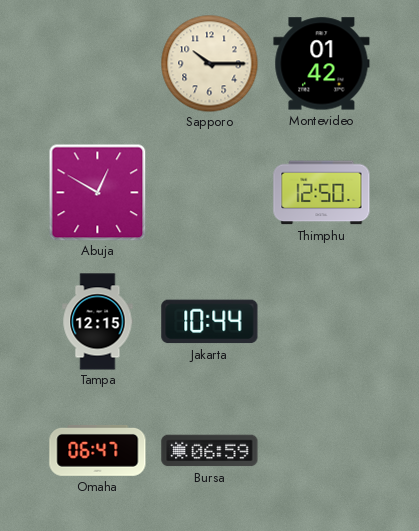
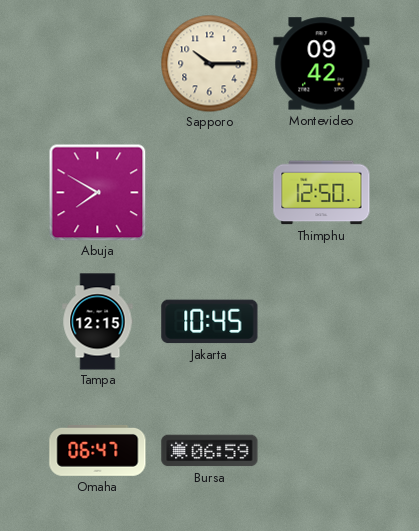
Montevideo: 01:42 -> 09:42
Abuja: 12:50 -> 7:50
Jakarta: 10:44 -> 10:45
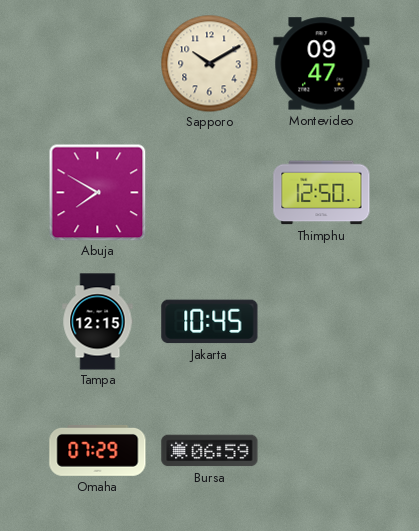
Sapporo: 10:15 -> 10:10
Montevideo: 09:42 -> 09:47
Omaha: 06:47 -> 07:29
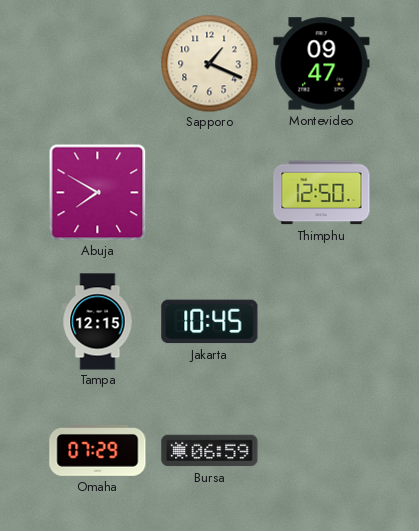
Sapporo: 10:10 -> 1:19
